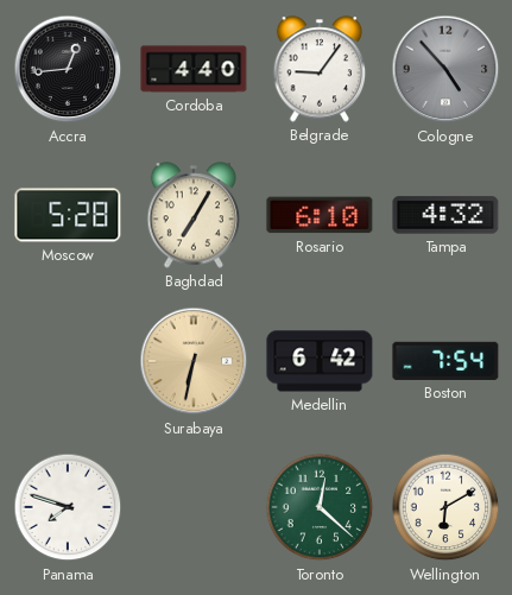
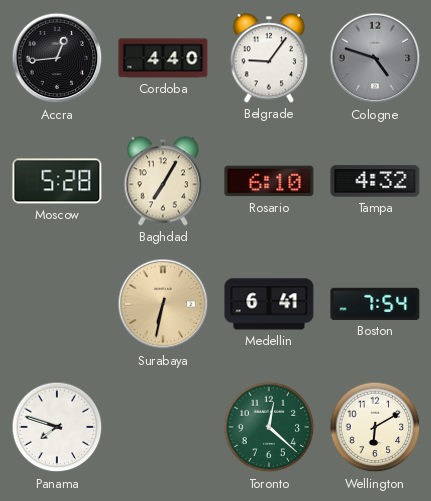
Cologne: 4:53 -> 4:48
Medellin: 6:42 -> 6:41
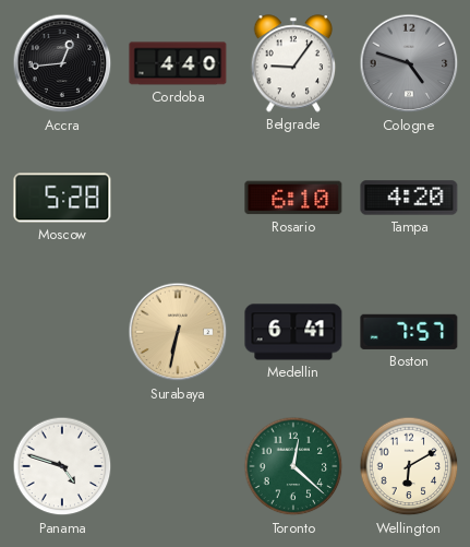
Baghdad: 7:05 -> none
Tampa: 4:32 -> 4:20
Boston: 7:54 -> 7:57
Panama: 7:48 -> 4:48
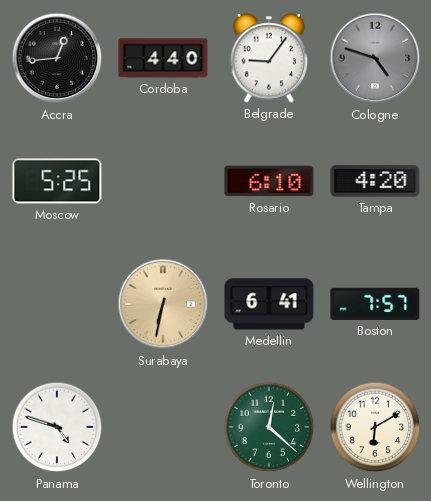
Moscow: 5:28 -> 5:25
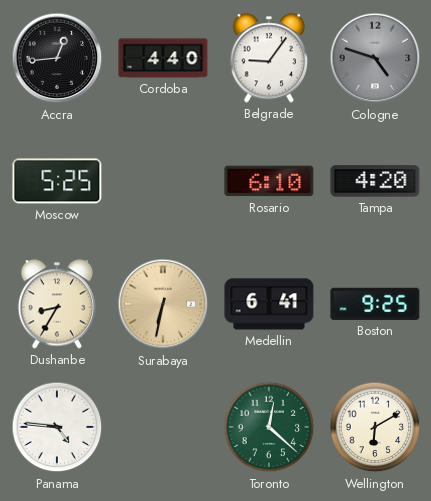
Dushanbe: none -> 8:35
Boston: 7:57 -> 9:25
Panama: 4:48 -> 4:46
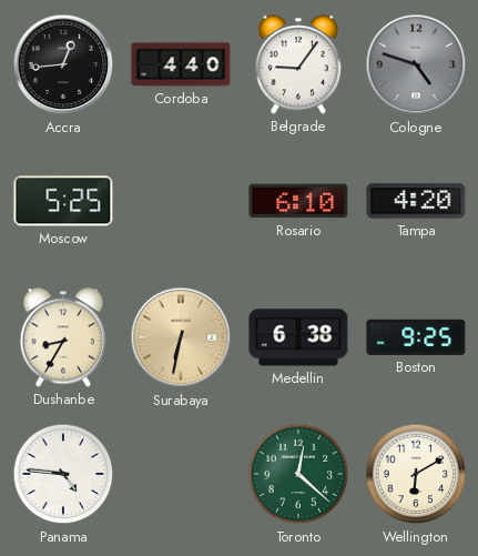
Medellin: 6:41 -> 6:38
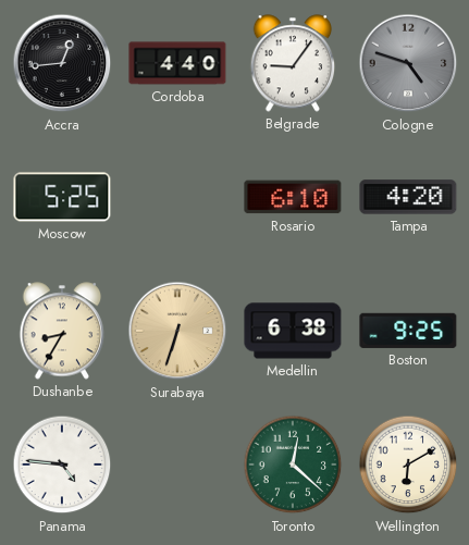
Surabaya: 6:32 -> 6:33
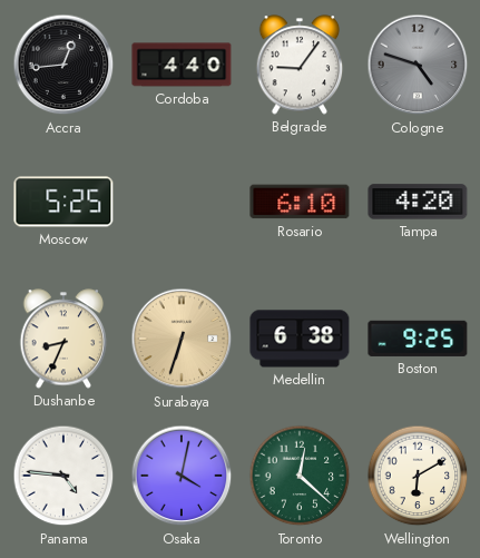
Dushanbe: 8:35 -> 8:34
Osaka: none -> 4:02
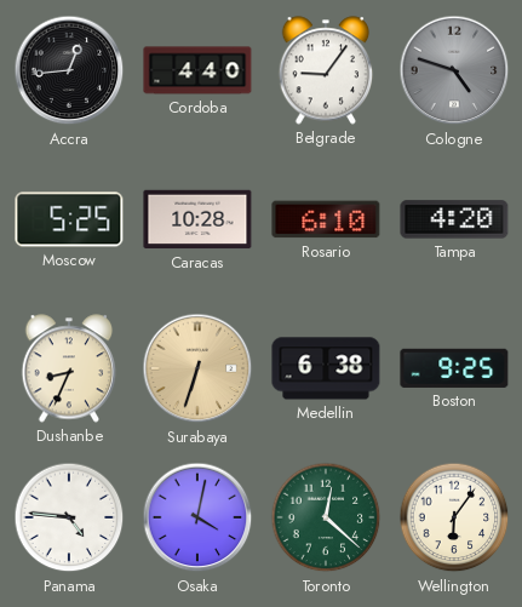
Caracas: none -> 10:28
Wellington: 6:10 -> 6:06
